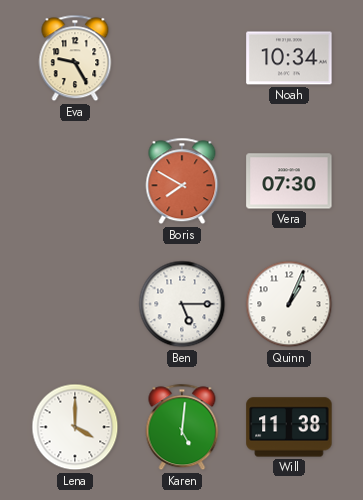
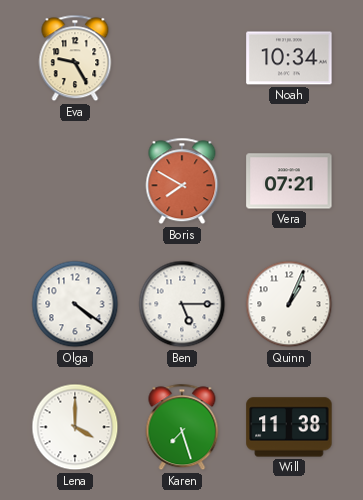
Vera: 07:30 -> 07:21
Olga: none -> 4:21
Karen: 5:01 -> 7:27
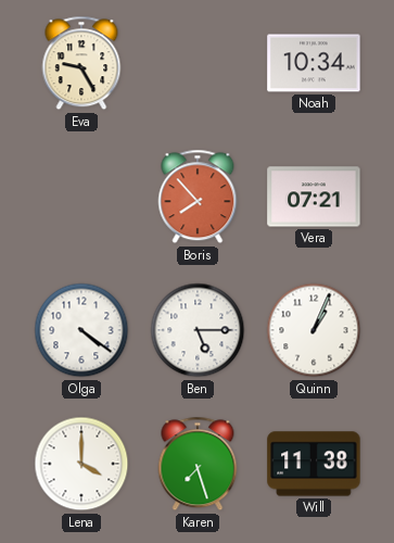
Boris: 7:50 -> 7:53
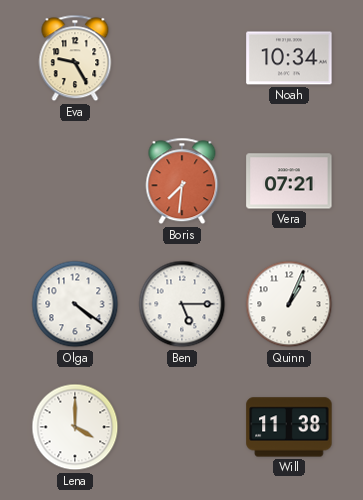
Boris: 7:53 -> 7:31
Karen: 7:27 -> none
